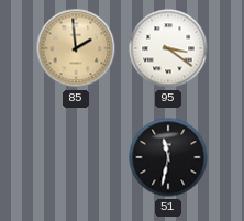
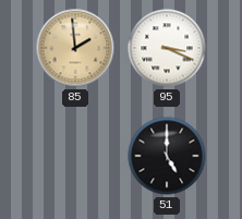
95: 3:21 -> 3:19
51: 11:32 -> 5:00
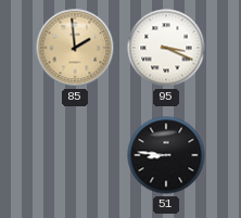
51: 5:00 -> 8:46
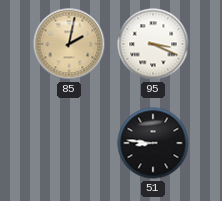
85: 1:59 -> 2:02
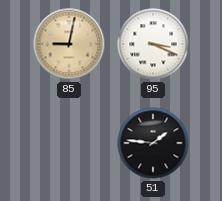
85: 2:02 -> 9:02
51: 8:46 -> 1:46
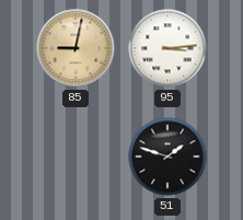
95: 3:19 -> 3:14
51: 1:46 -> 1:48
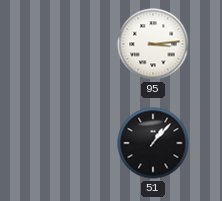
85: 9:02 -> none
51: 1:48 -> 1:07
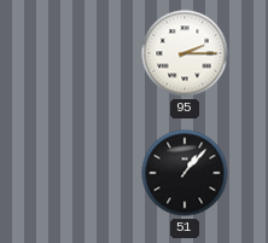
95: 3:14 -> 2:15
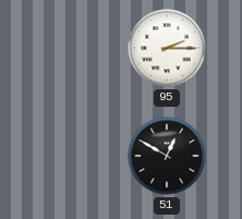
51: 1:07 -> 12:50
